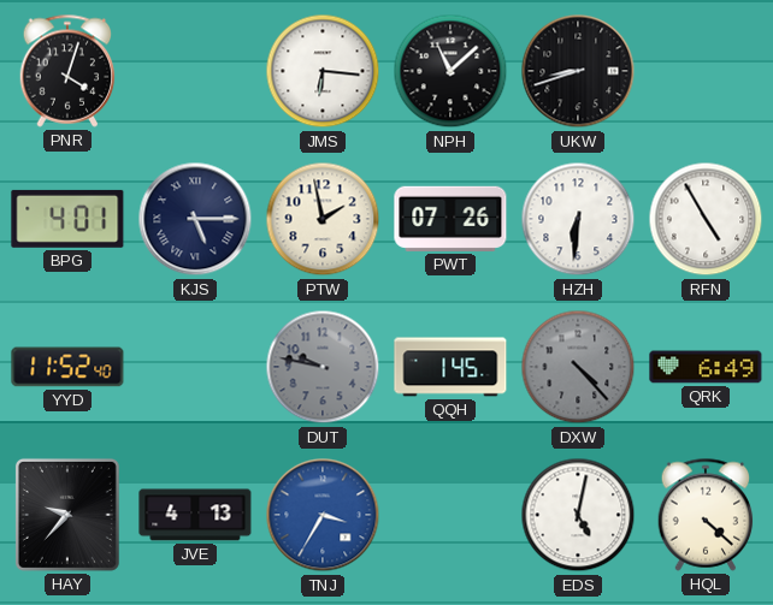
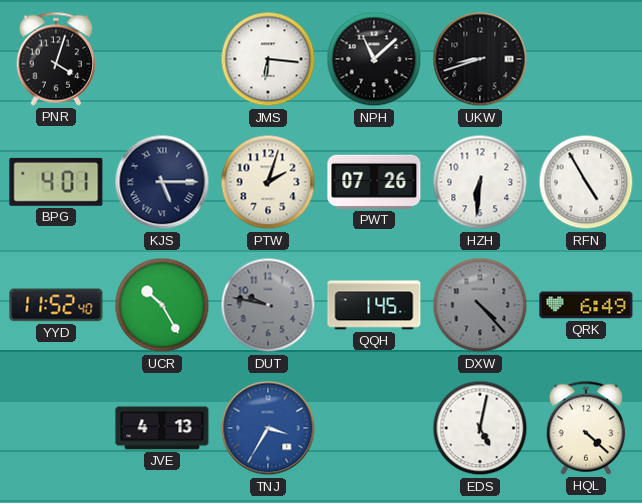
PTW: 1:58 -> 2:03
UCR: none -> 10:25
HAY: 9:37 -> none
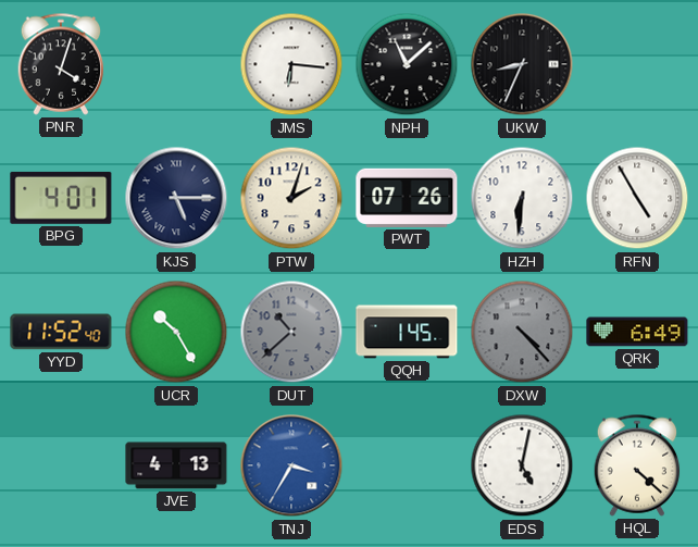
UKW: 8:42 -> 8:34
DUT: 9:47 -> 10:38
